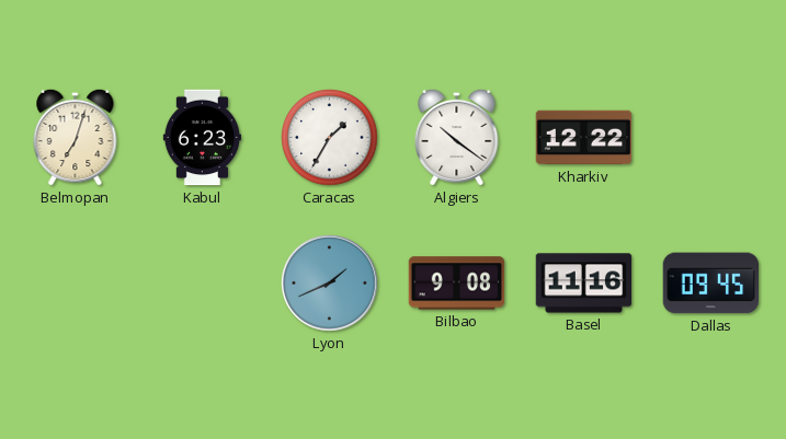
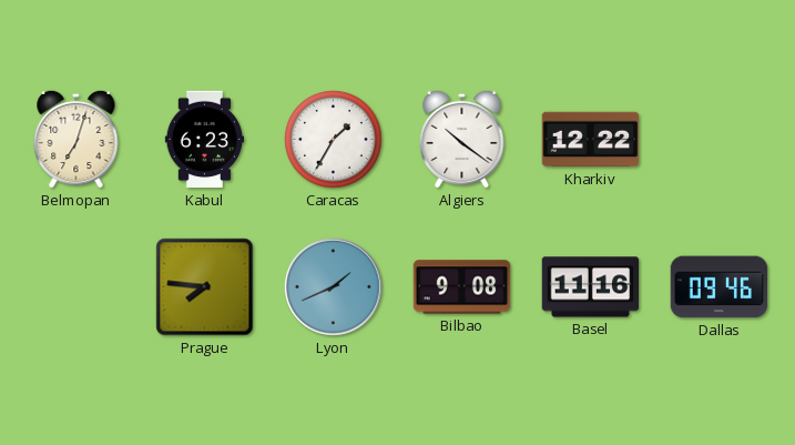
Prague: none -> 7:46
Dallas: 09:45 -> 09:46
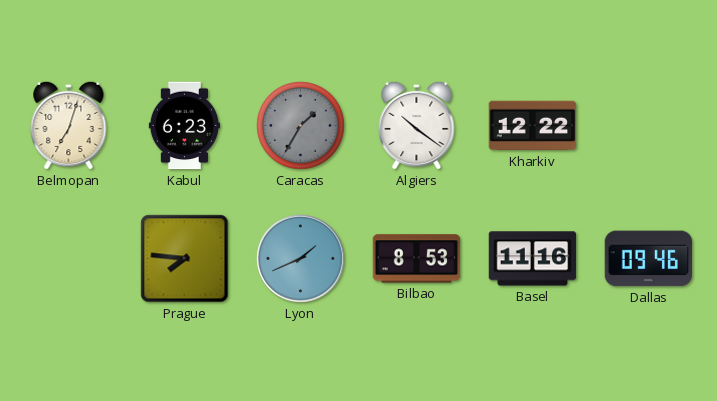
Caracas dial: white -> grey
Bilbao: 9:08 -> 8:53
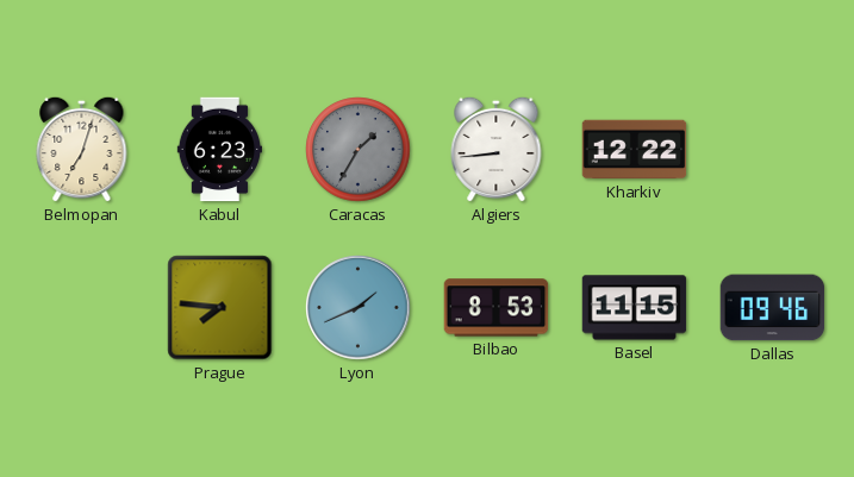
Algiers: 10:21 -> 8:44
Basel: 11:16 -> 11:15
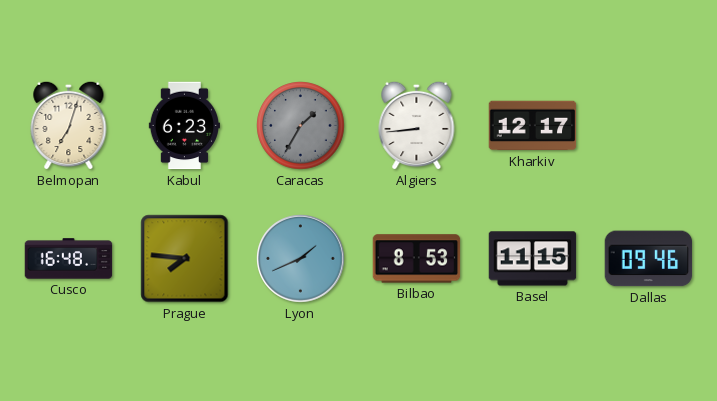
Kharkiv: 12:22 -> 12:17
Cusco: none -> 16:48
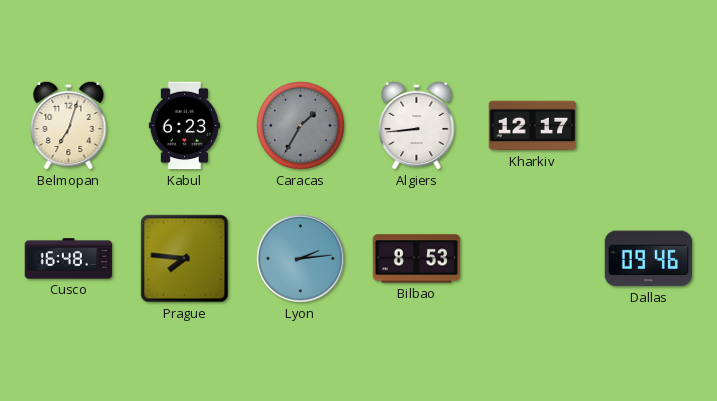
Lyon: 1:41 -> 2:14
Basel: 11:15 -> none
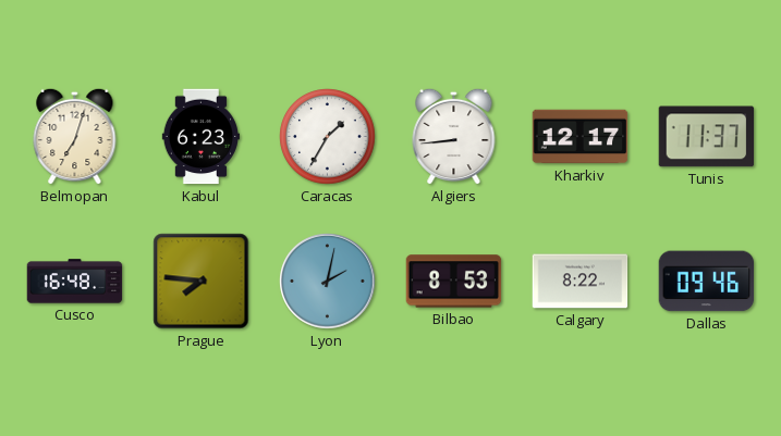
Caracas dial: grey -> white
Tunis: none -> 11:37
Lyon: 2:14 -> 2:02
Calgary: none -> 8:22
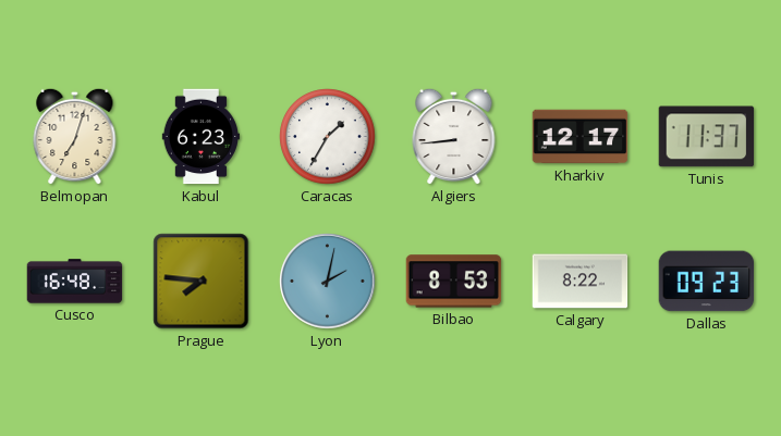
Dallas: 09:46 -> 09:23
